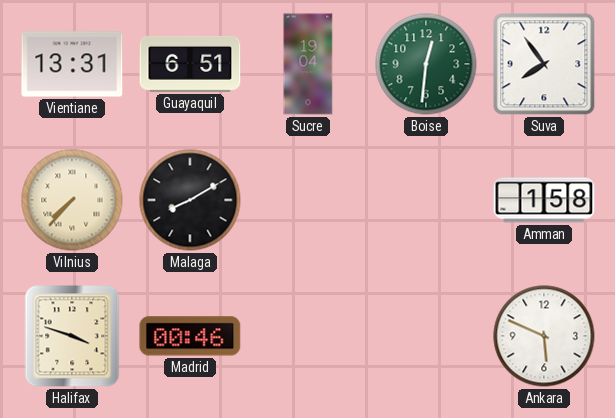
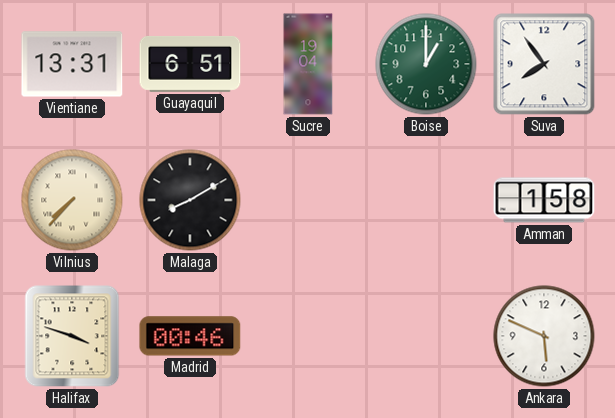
Boise: 12:31 -> 1:00
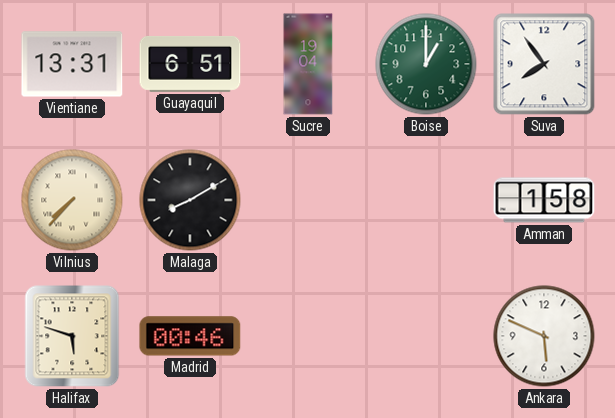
Halifax: 3:48 -> 5:48
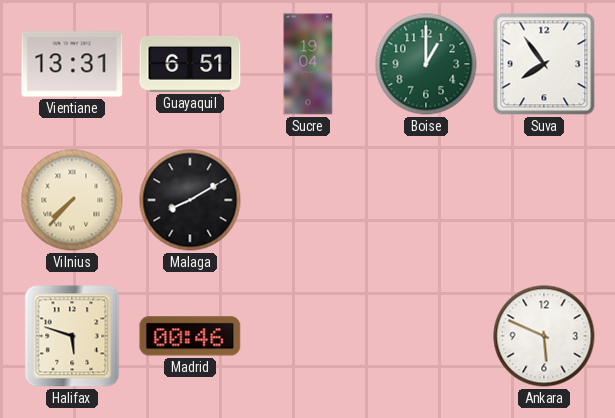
Amman: 1:58 -> none
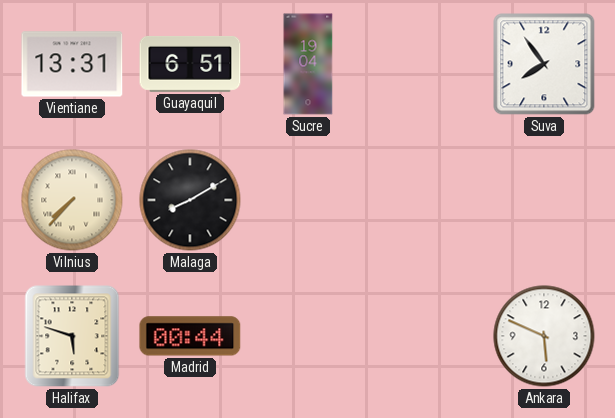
Boise: 1:00 -> none
Madrid: 00:46 -> 00:44
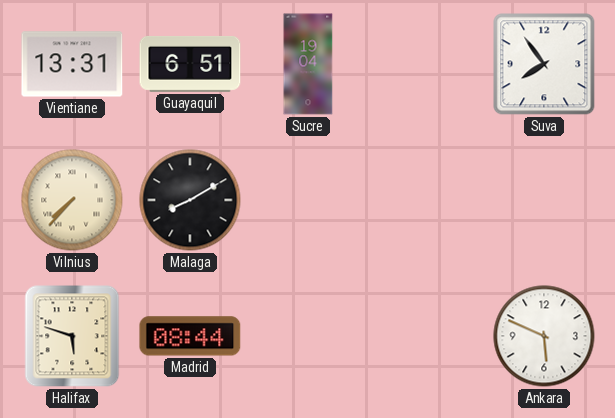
Madrid: 00:44 -> 08:44
